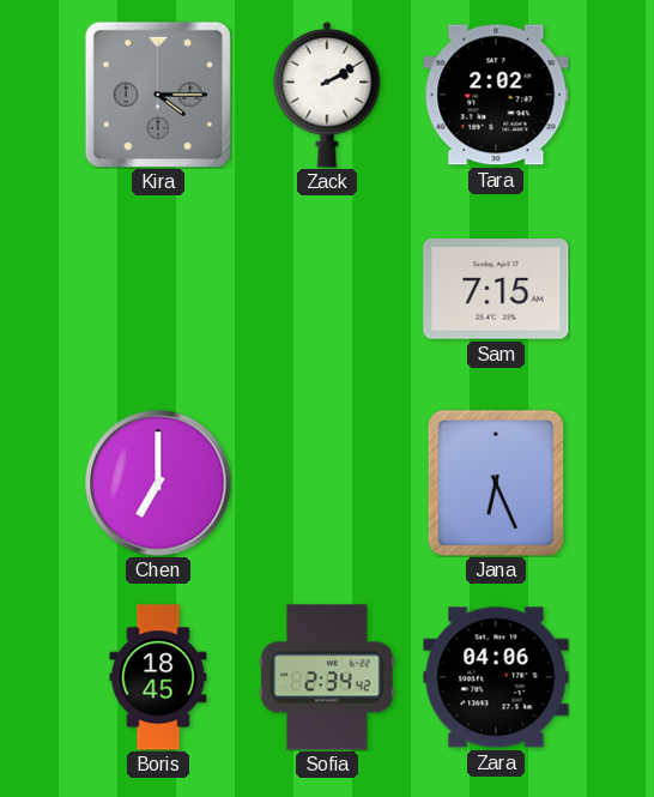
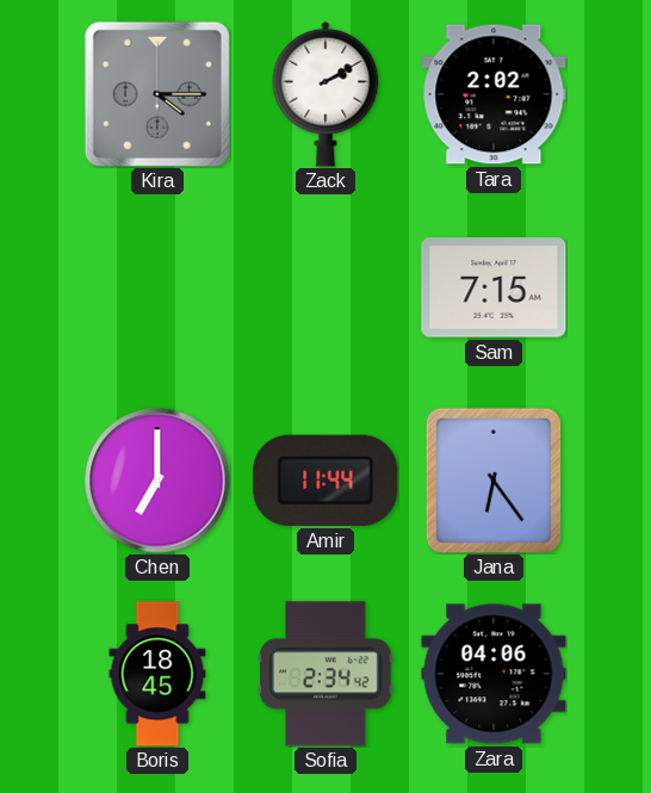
Amir: none -> 11:44
Jana: 6:26 -> 6:24
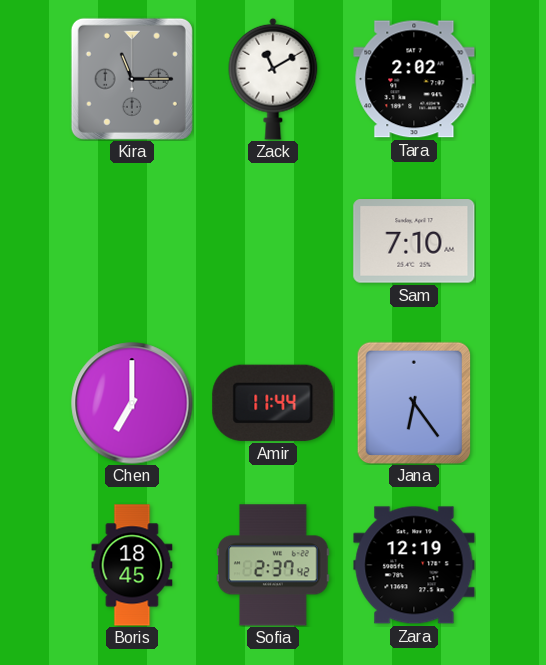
Kira: 4:15 -> 11:15
Zack: 2:10 -> 11:10
Sam: 7:15 -> 7:10
Sofia: 2:34 -> 2:37
Zara: 04:06 -> 12:19
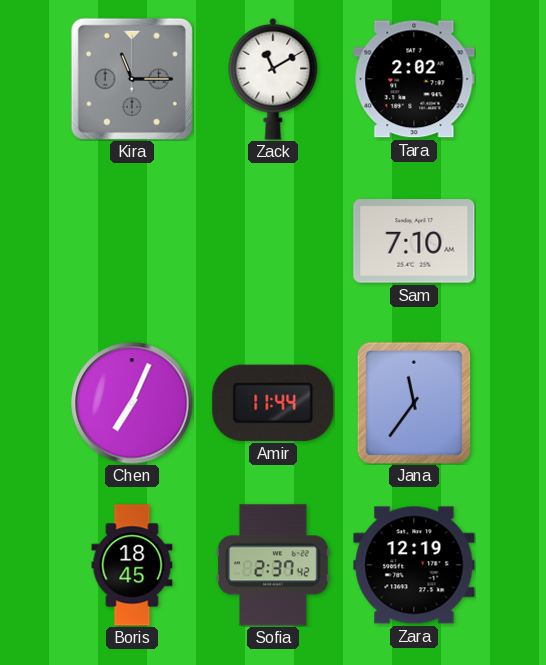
Chen: 7:00 -> 7:04
Jana: 6:24 -> 11:36
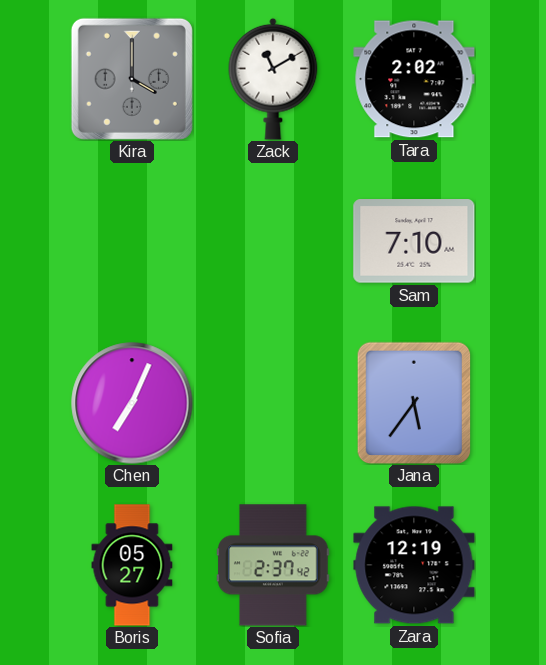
Kira: 11:15 -> 4:00
Amir: 11:44 -> none
Jana: 11:36 -> 5:36
Boris: 18:45 -> 05:27
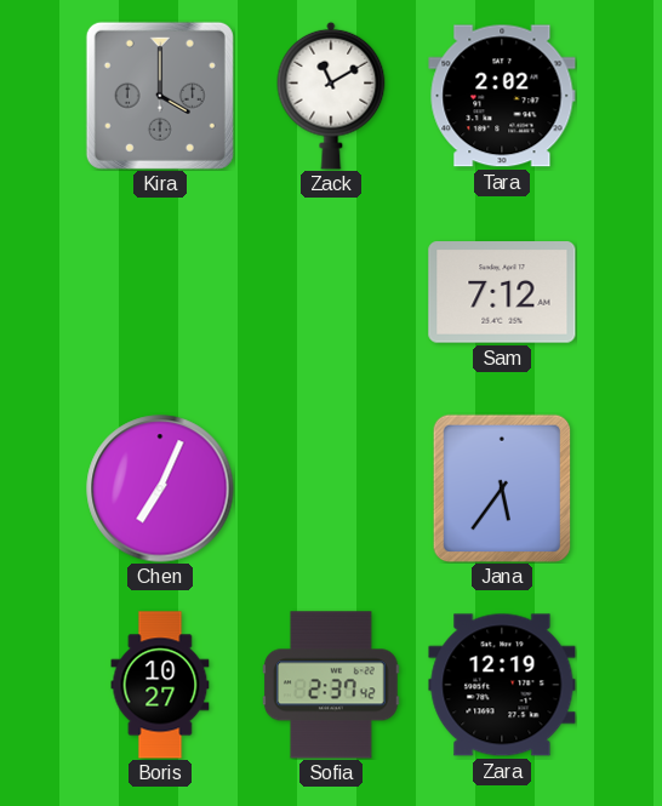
Sam: 7:10 -> 7:12
Boris: 05:27 -> 10:27
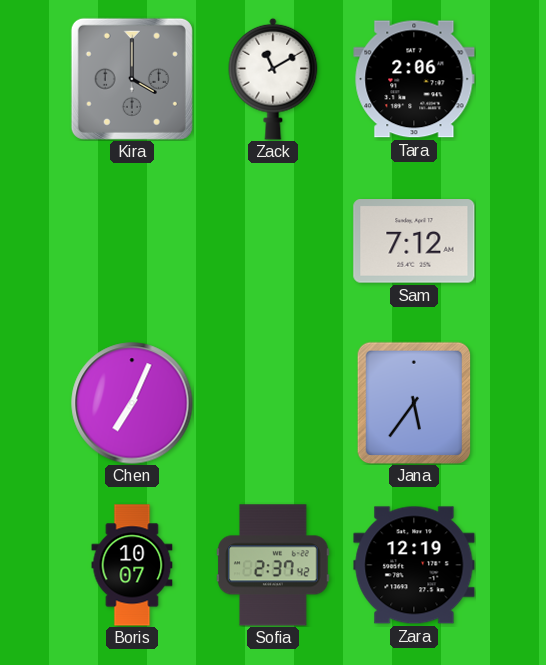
Tara: 2:02 -> 2:06
Boris: 10:27 -> 10:07
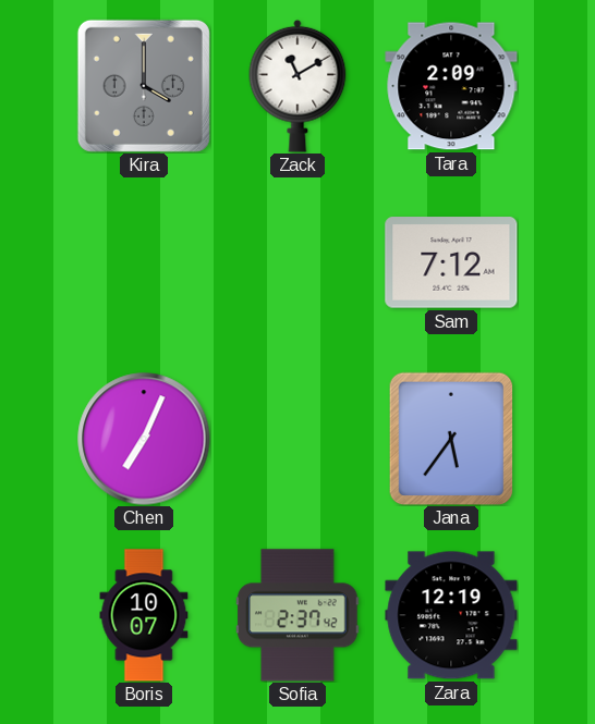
Tara: 2:06 -> 2:09
